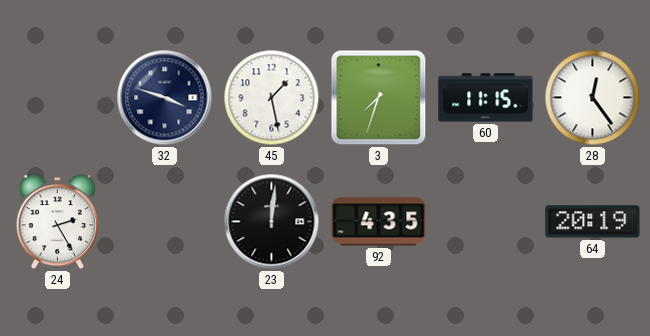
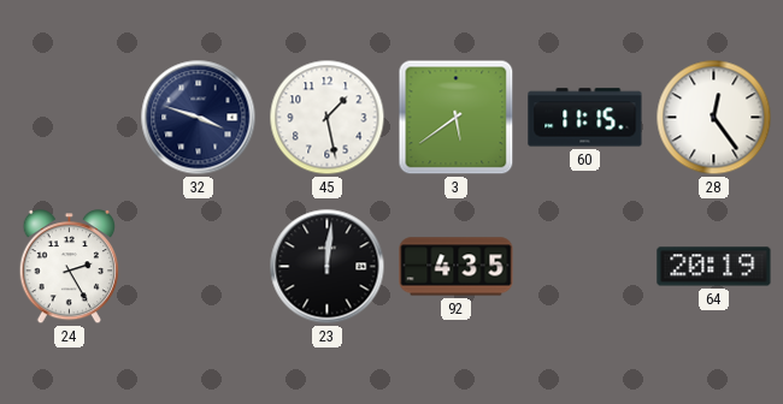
3: 7:33 -> 5:39
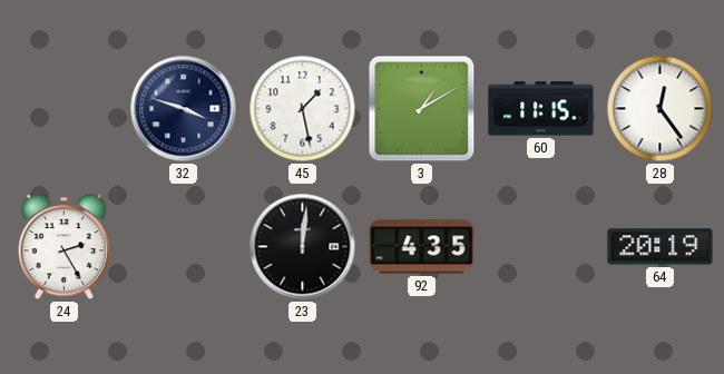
3: 5:39 -> 1:10
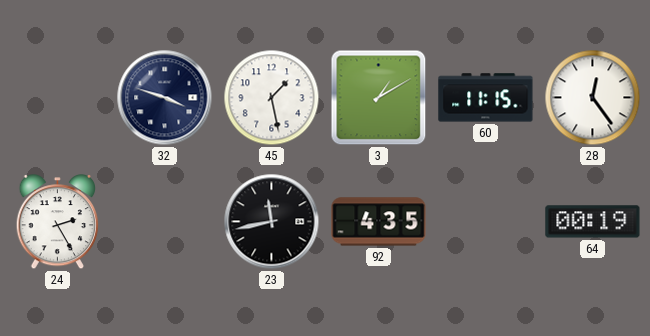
23: 12:01 -> 11:43
64: 20:19 -> 00:19
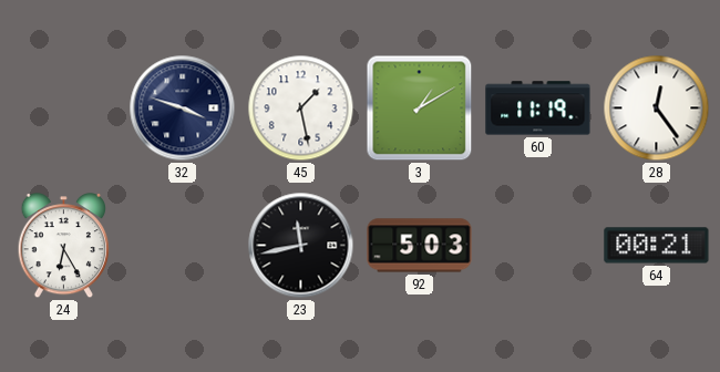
60: 11:15 -> 11:19
24: 2:25 -> 6:25
92: 4:35 -> 5:03
64: 00:19 -> 00:21
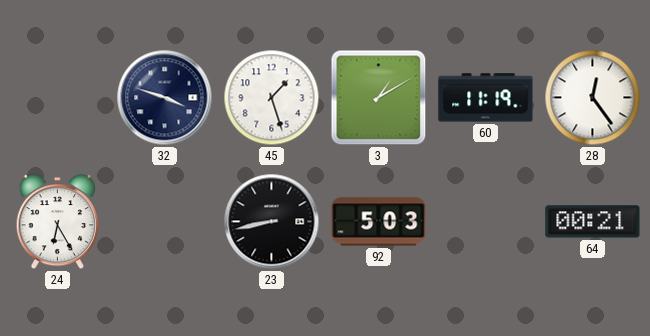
45: 1:28 -> 1:27
23: 11:43 -> 8:43
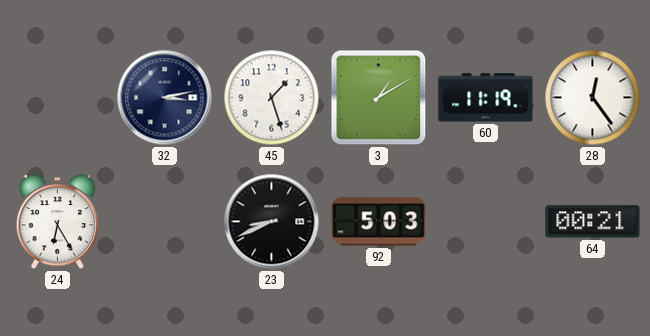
32: 3:48 -> 3:13
23: 8:43 -> 8:41
